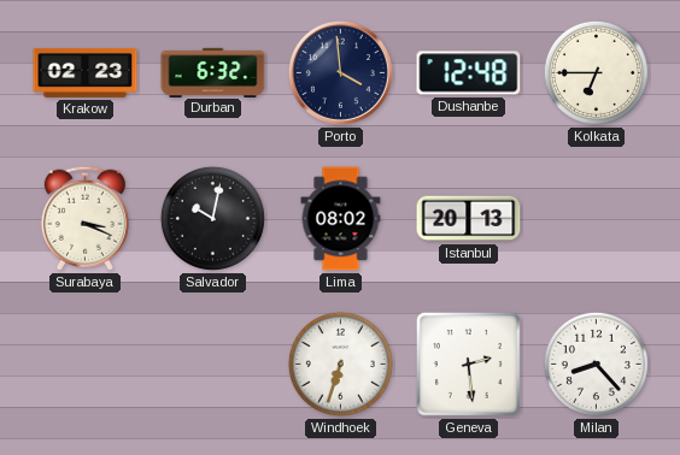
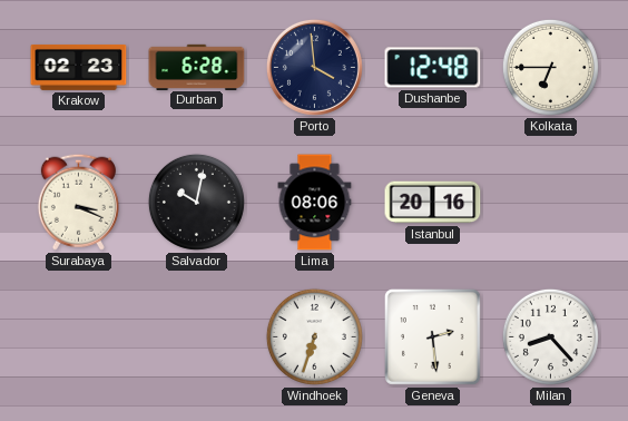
Durban: 6:32 -> 6:28
Lima: 08:02 -> 08:06
Istanbul: 20:13 -> 20:16
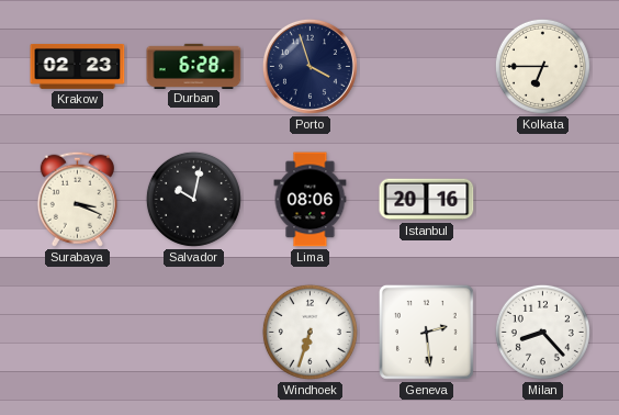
Porto: 3:59 -> 3:57
Dushanbe: 12:48 -> none
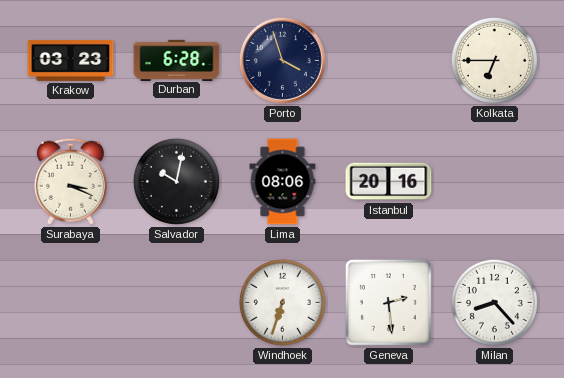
Krakow: 02:23 -> 03:23
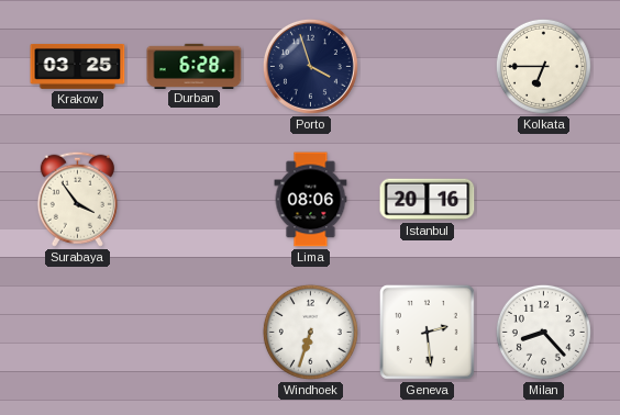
Krakow: 03:23 -> 03:25
Surabaya: 3:19 -> 3:54
Salvador: 10:02 -> none
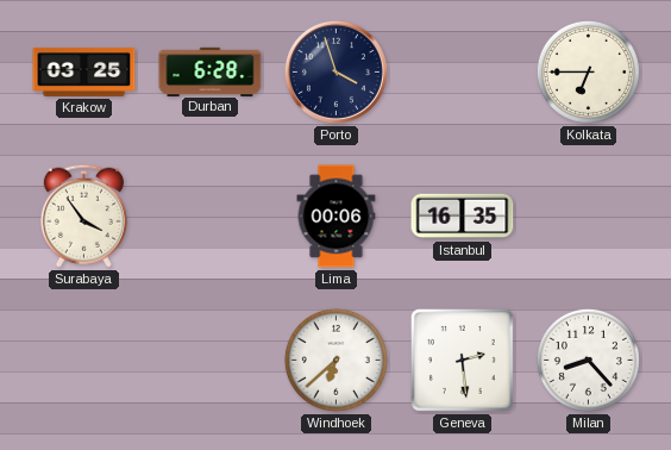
Lima: 08:06 -> 00:06
Istanbul: 20:16 -> 16:35
Windhoek: 6:33 -> 6:38
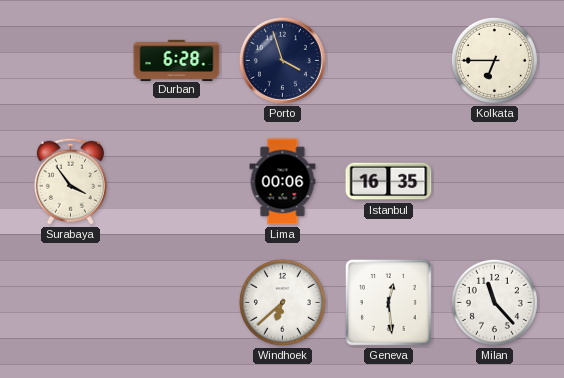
Krakow: 03:25 -> none
Geneva: 2:29 -> 12:29
Milan: 8:23 -> 11:23
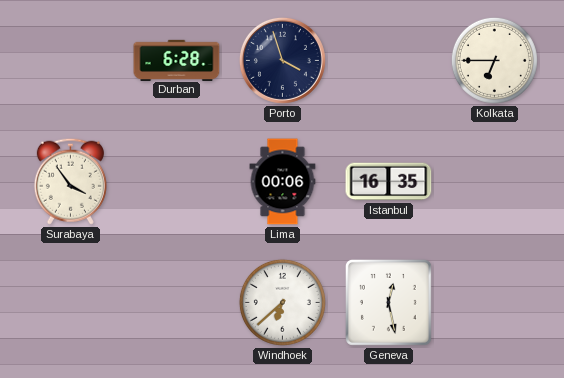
Geneva: 12:29 -> 12:28
Milan: 11:23 -> none
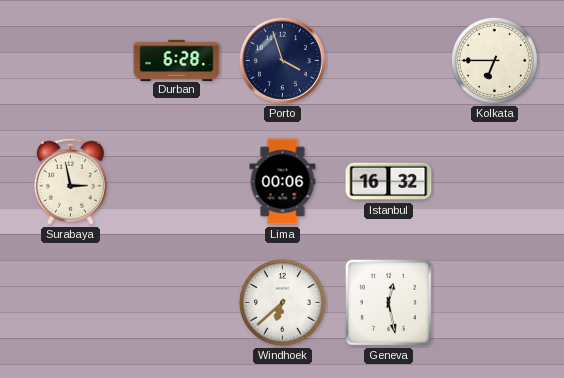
Surabaya: 3:54 -> 2:58
Istanbul: 16:35 -> 16:32
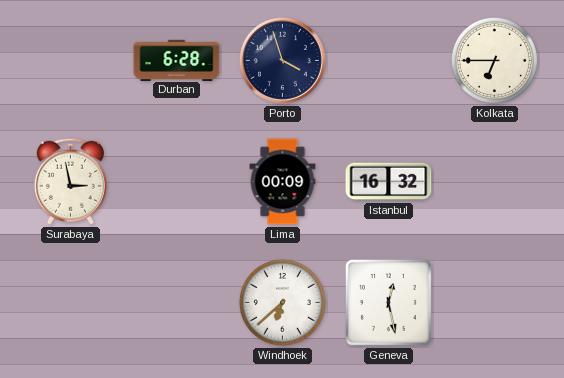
Lima: 00:06 -> 00:09
